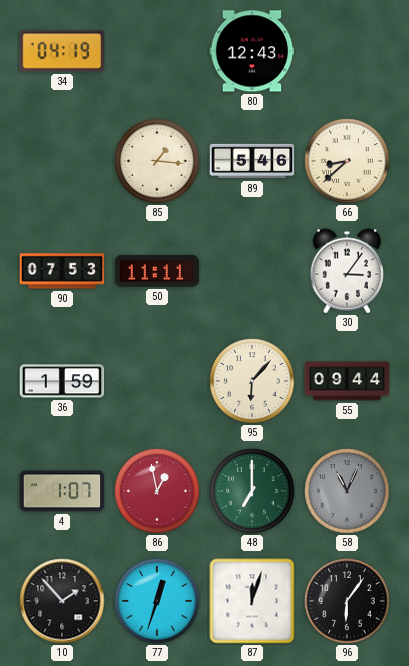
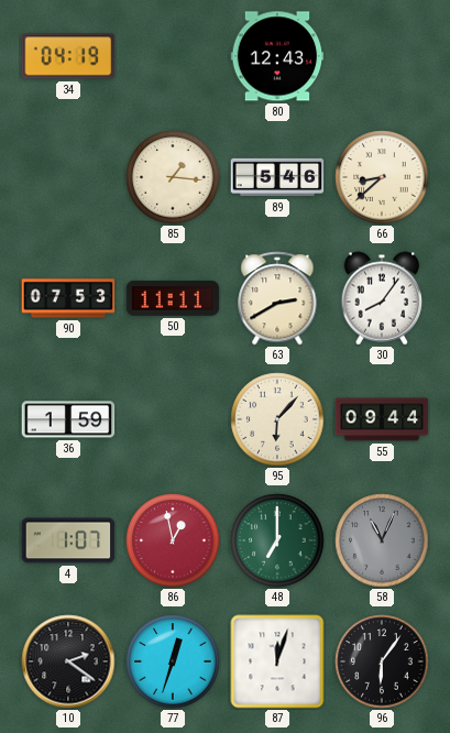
63: none -> 2:40
30: 3:06 -> 8:06
10: 1:53 -> 2:21
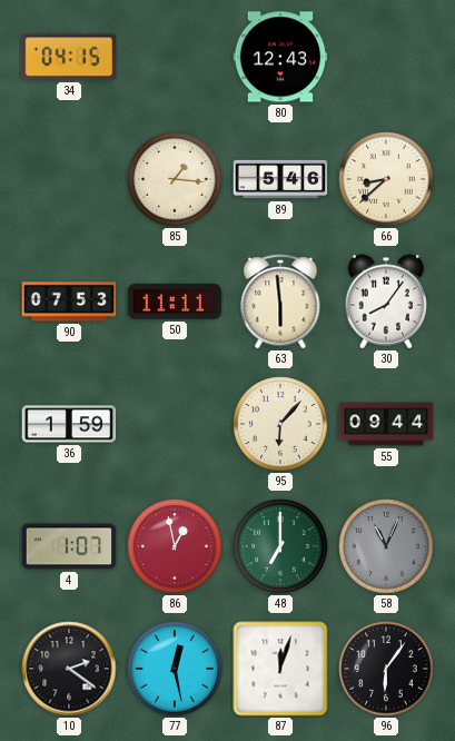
34: 04:19 -> 04:15
63: 2:40 -> 5:59
77: 12:33 -> 12:28
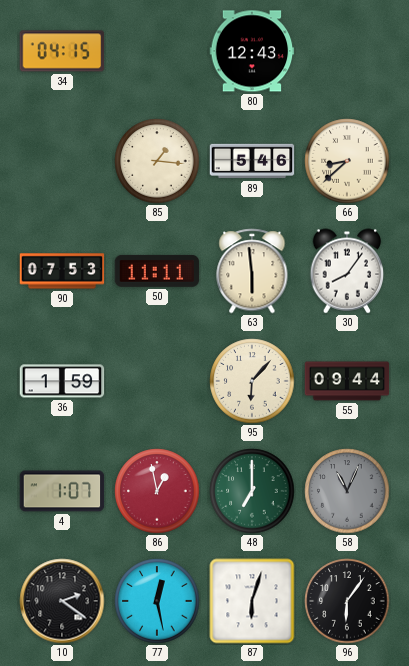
87: 12:03 -> 6:03
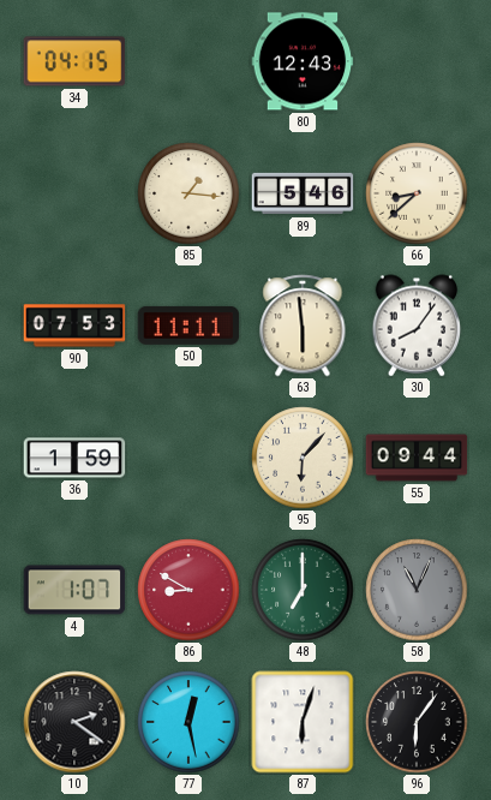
86: 12:58 -> 8:50
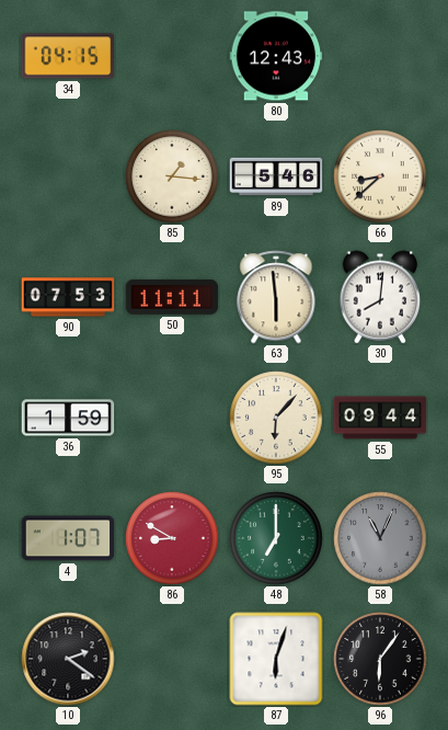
30: 8:06 -> 8:01
77: 12:28 -> none
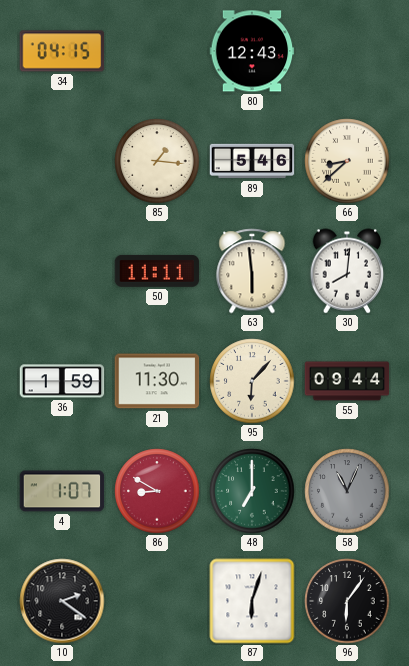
90: 07:53 -> none
21: none -> 11:30
